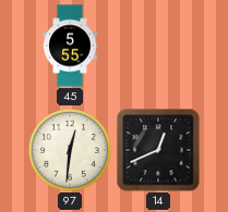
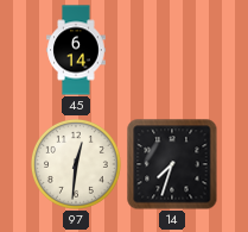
45: 5:55 -> 6:14
14: 12:41 -> 7:33
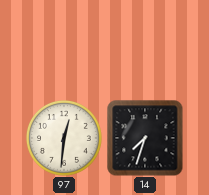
45: 6:14 -> none
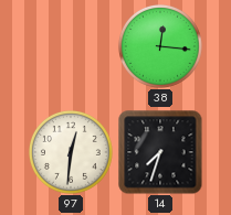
38: none -> 12:16
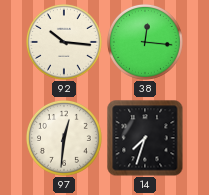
92: none -> 10:16
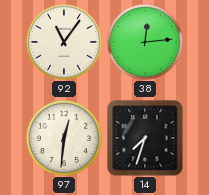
92: 10:16 -> 11:06
38: 12:16 -> 12:14
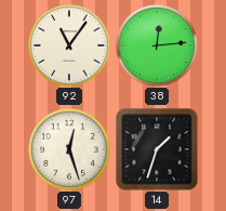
97: 12:31 -> 12:27
14: 7:33 -> 1:33
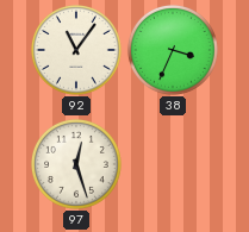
38: 12:14 -> 3:34
14: 1:33 -> none
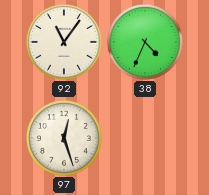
38: 3:34 -> 4:34
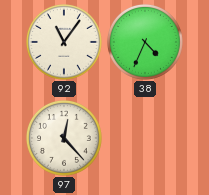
97: 12:27 -> 12:23
